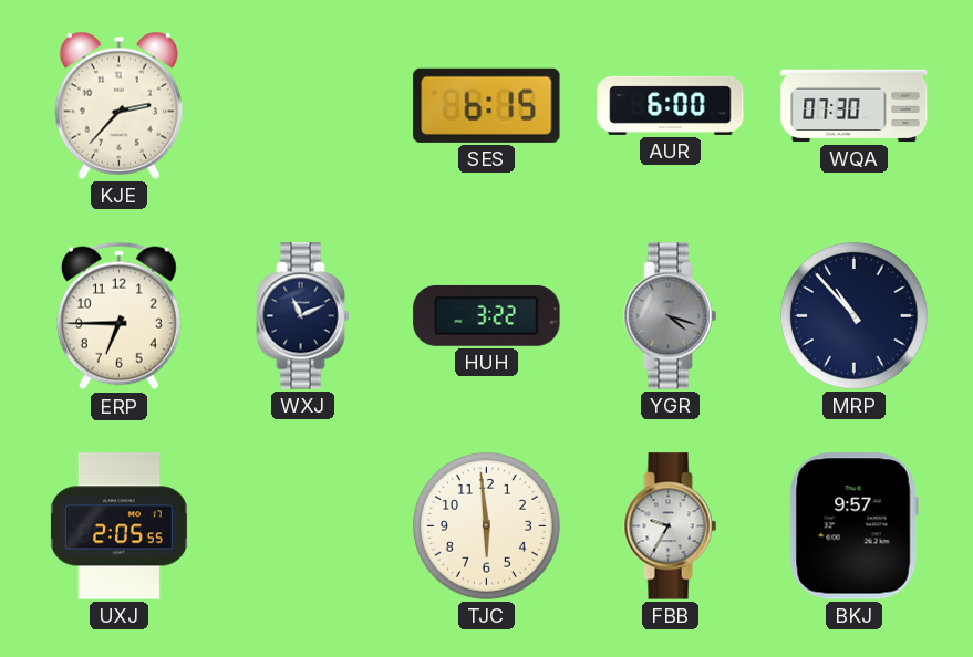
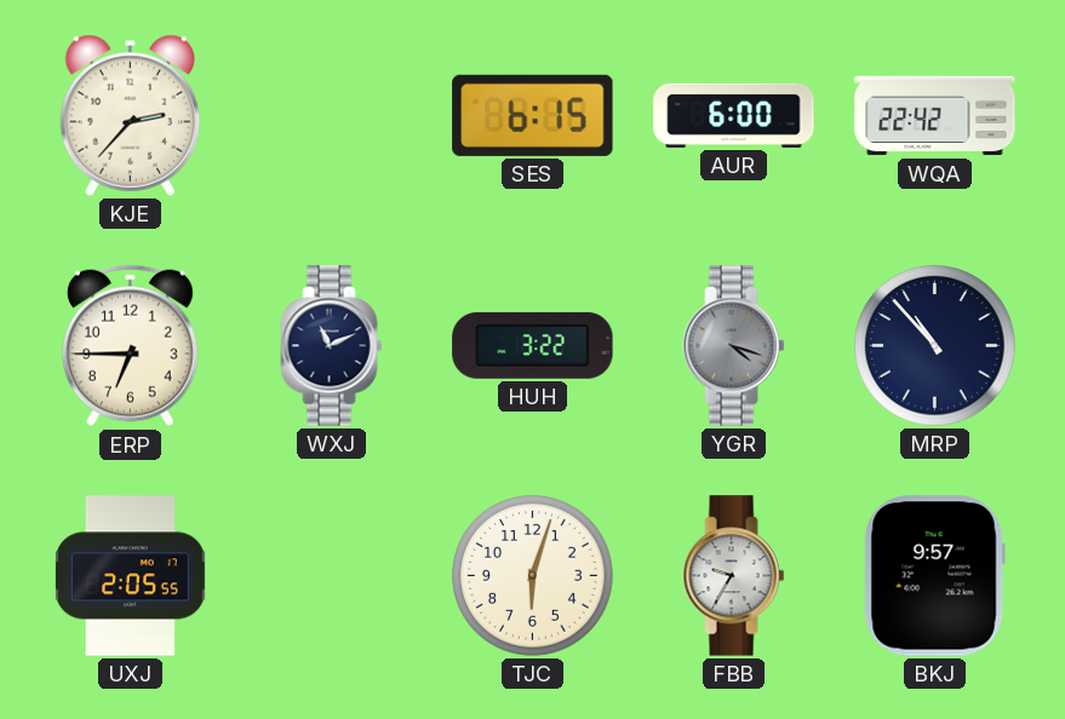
WQA: 07:30 -> 22:42
TJC: 5:59 -> 6:03
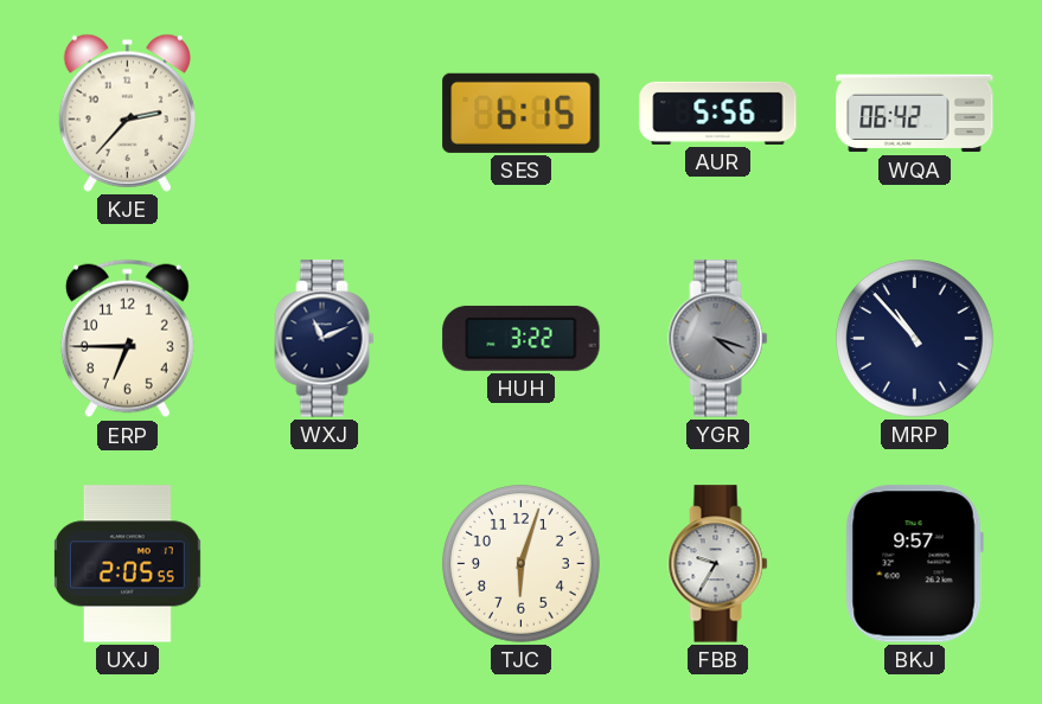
AUR: 6:00 -> 5:56
WQA: 22:42 -> 06:42
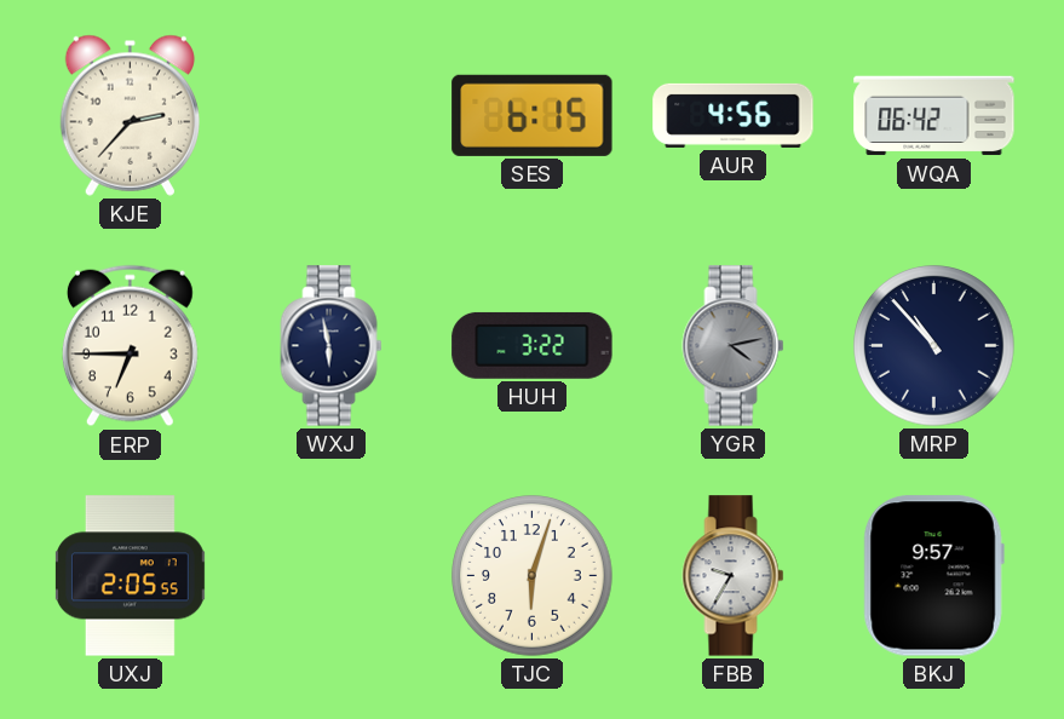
AUR: 5:56 -> 4:56
WXJ: 11:11 -> 5:58
YGR: 4:18 -> 4:13
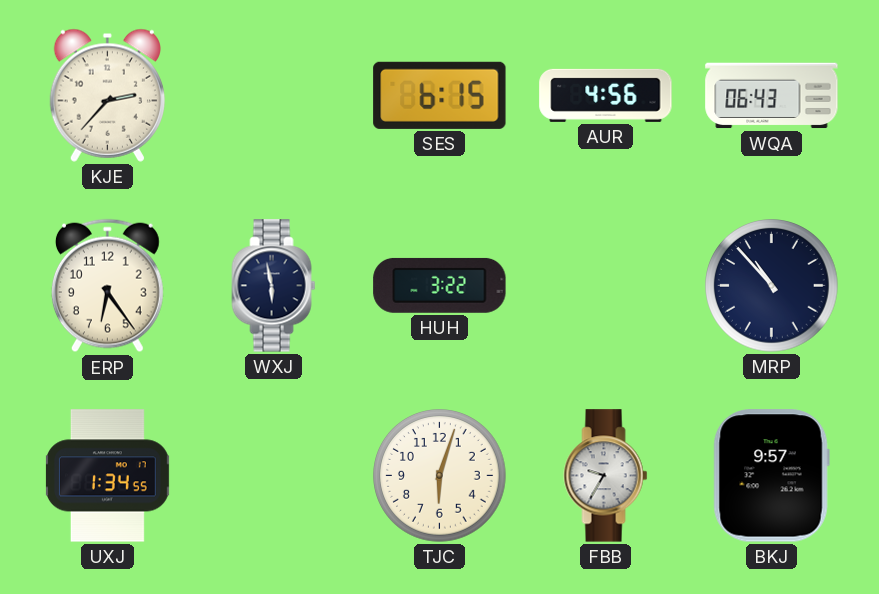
WQA: 06:42 -> 06:43
ERP: 6:45 -> 6:24
YGR: 4:13 -> none
UXJ: 2:05 -> 1:34
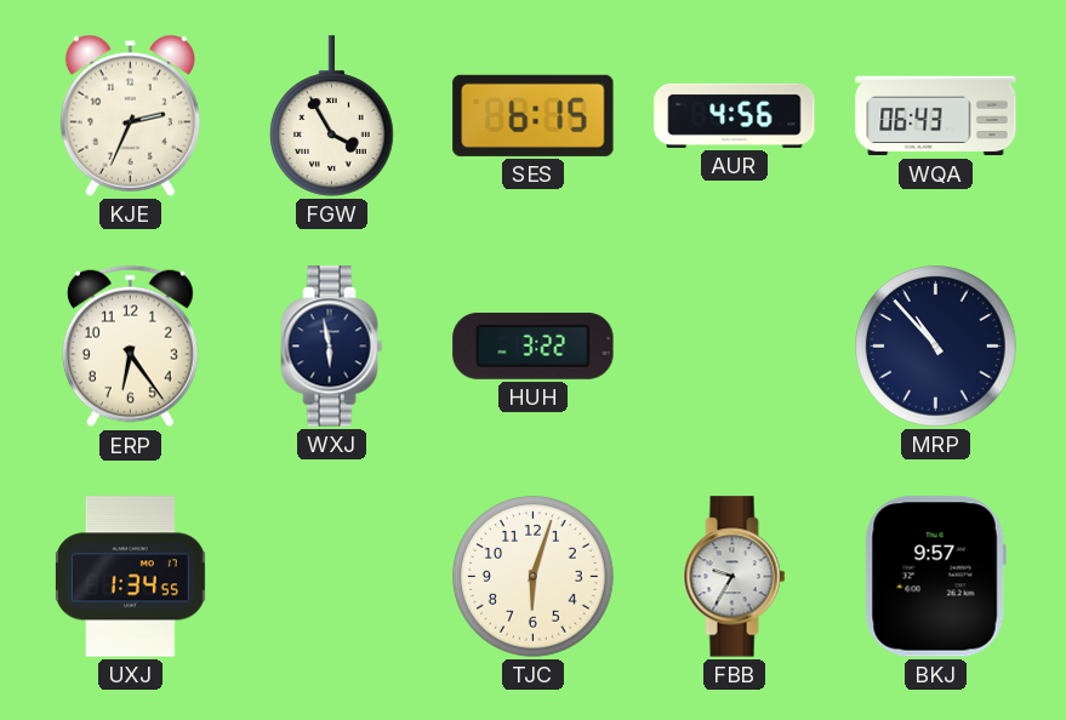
KJE: 2:37 -> 2:34
FGW: none -> 3:55
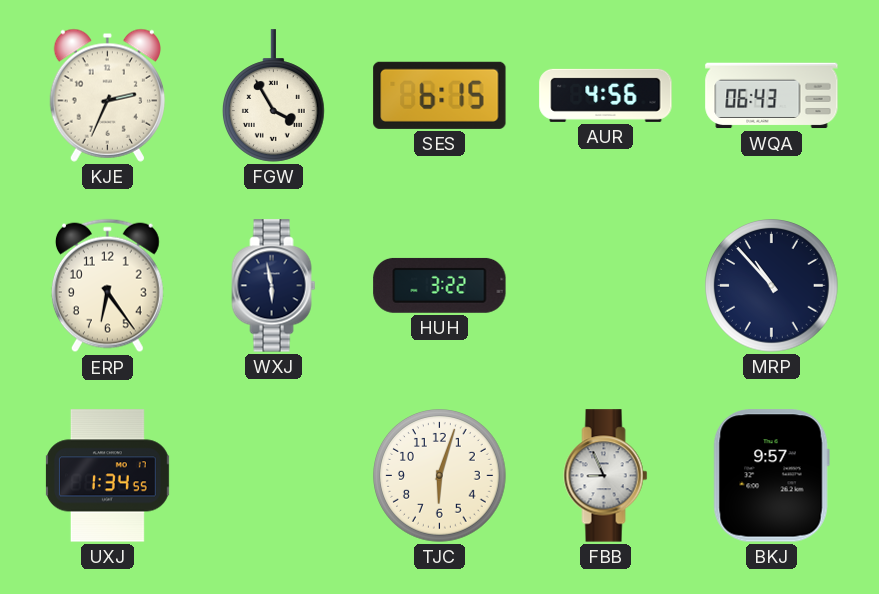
FBB: 9:35 -> 8:56
